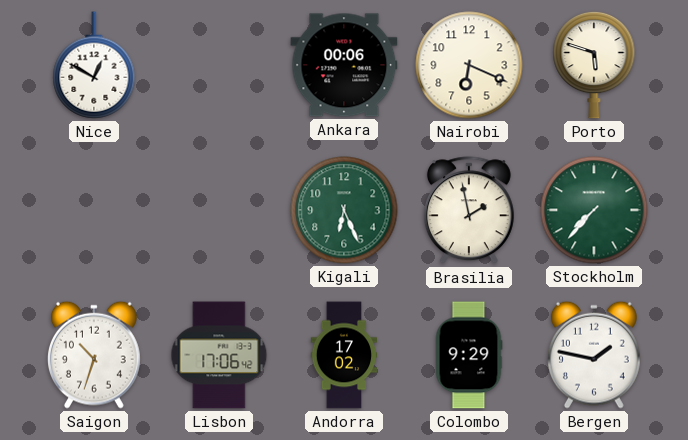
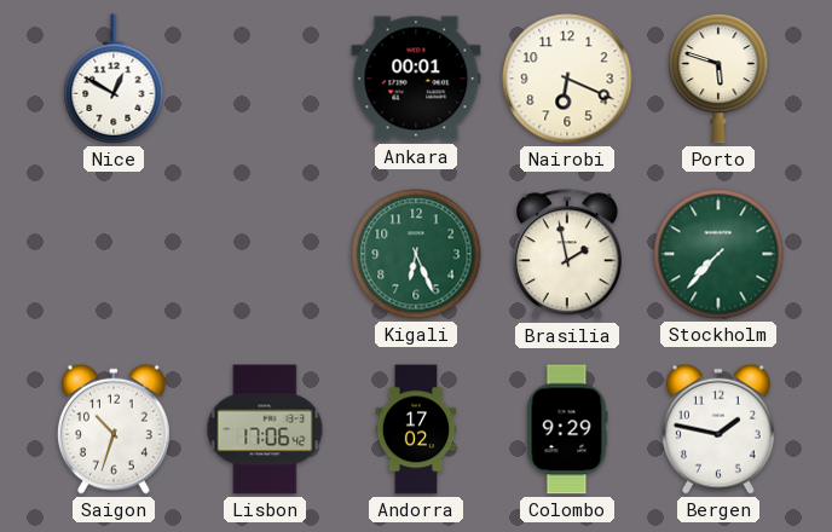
Ankara: 00:06 -> 00:01
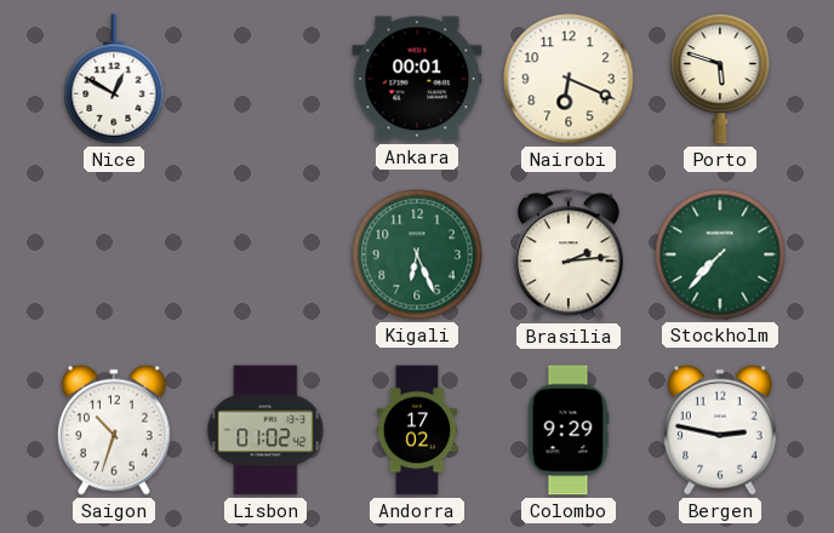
Brasilia: 1:58 -> 2:14
Lisbon: 17:06 -> 01:02
Bergen: 1:47 -> 2:47
